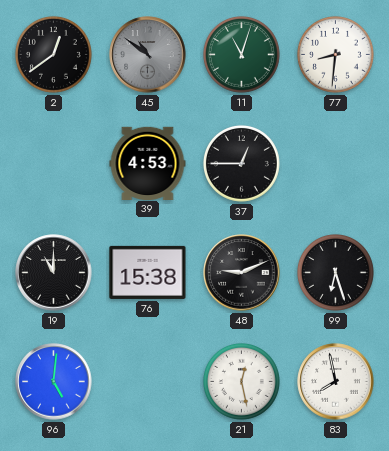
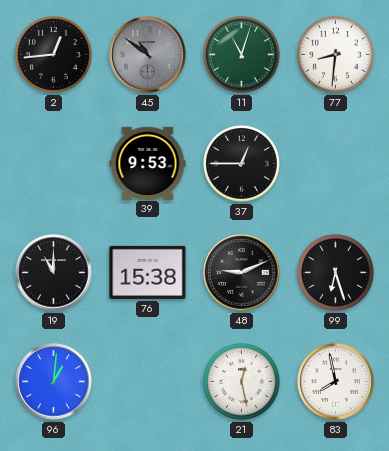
2: 12:39 -> 12:44
39: 4:53 -> 9:53
96: 5:01 -> 1:01
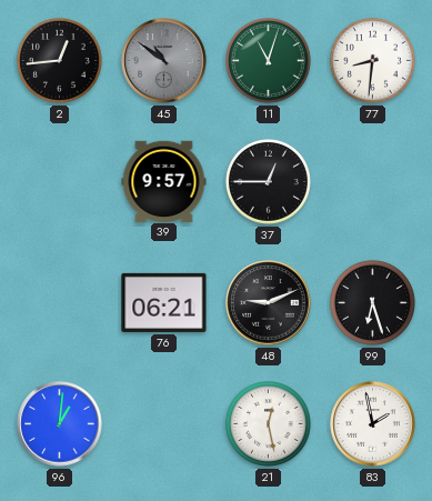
39: 9:53 -> 9:57
19: 11:00 -> none
76: 15:38 -> 06:21
83: 7:58 -> 1:58
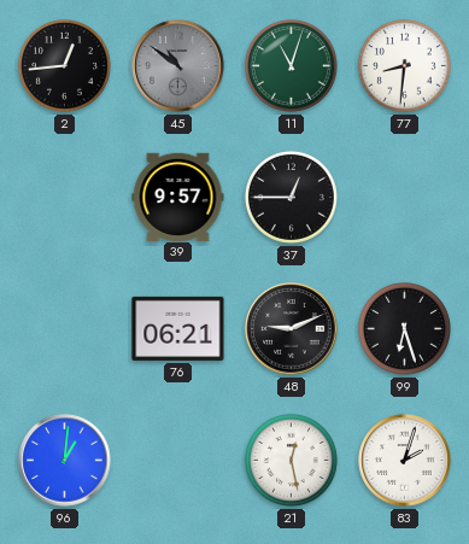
83: 1:58 -> 2:03
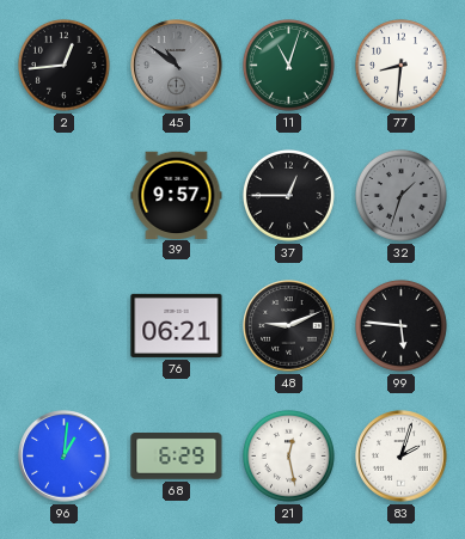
32: none -> 1:33
99: 6:27 -> 5:46
68: none -> 6:29
